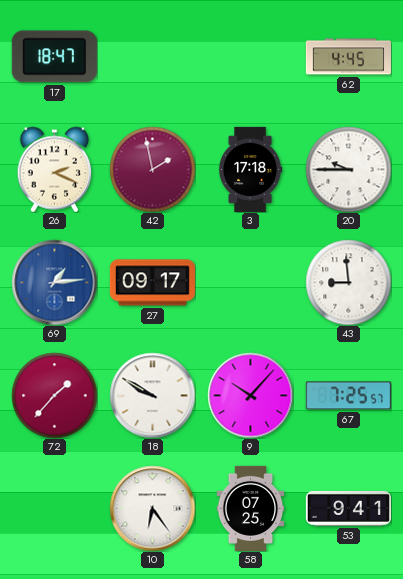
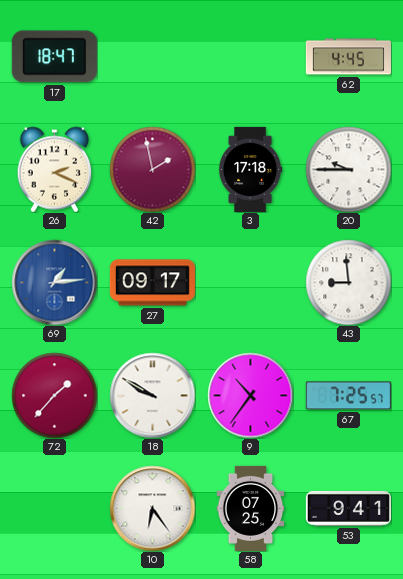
9: 10:07 -> 10:36
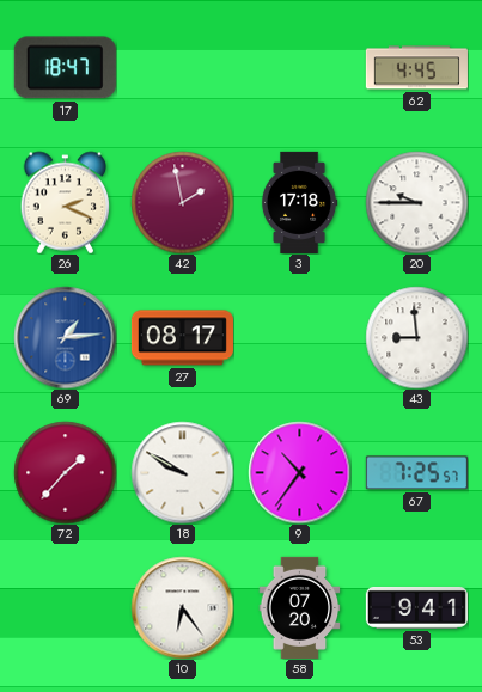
27: 09:17 -> 08:17
58: 07:25 -> 07:20
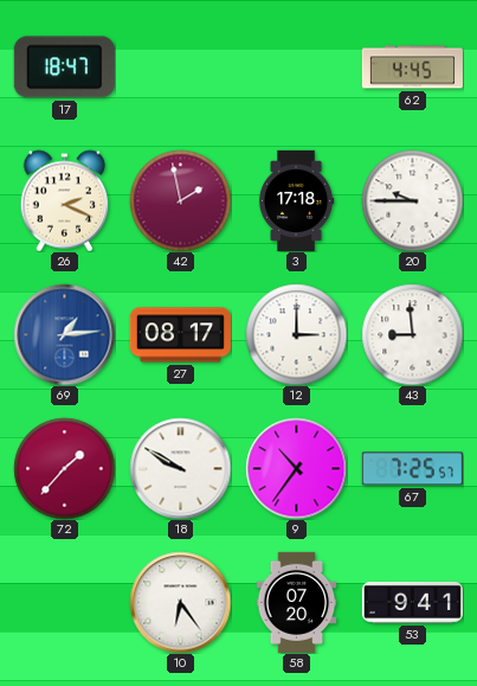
12: none -> 3:00
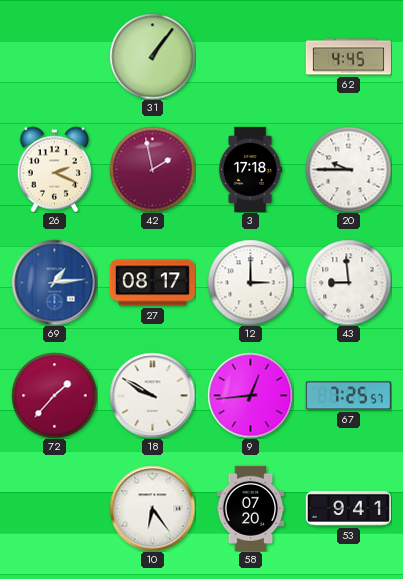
17: 18:47 -> none
31: none -> 1:06
9: 10:36 -> 12:44
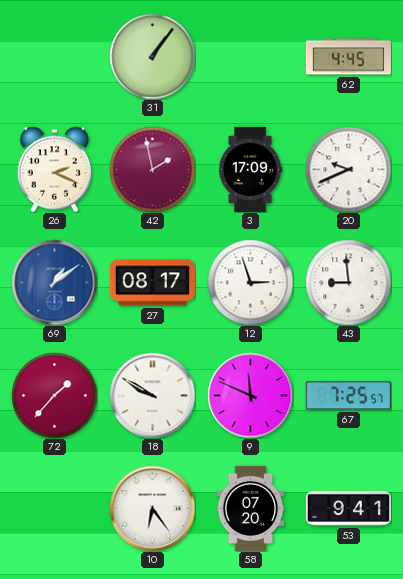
3: 17:18 -> 17:09
20: 9:45 -> 9:41
69: 1:14 -> 1:09
12: 3:00 -> 2:57
9: 12:44 -> 11:49
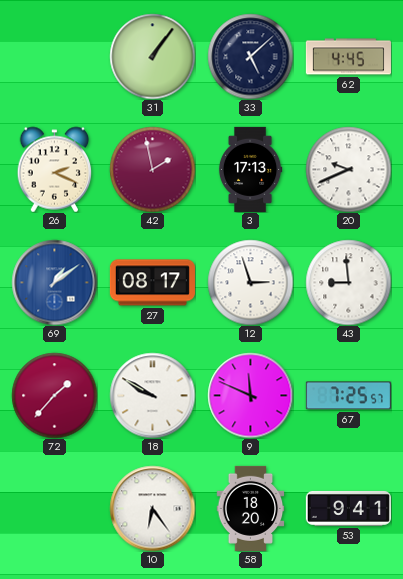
33: none -> 5:08
3: 17:09 -> 17:13
58: 07:20 -> 18:20
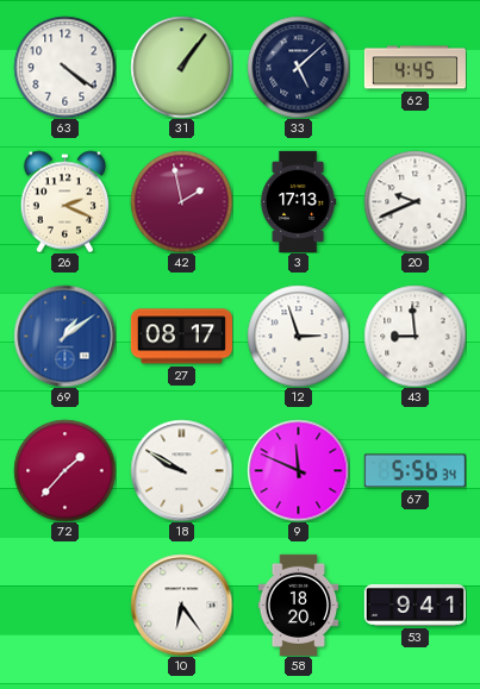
63: none -> 4:21
67: 7:25 -> 5:56
